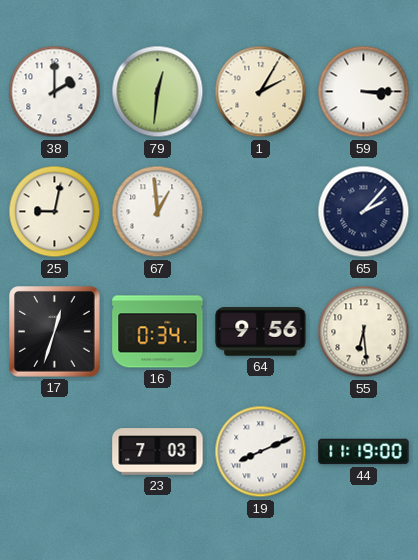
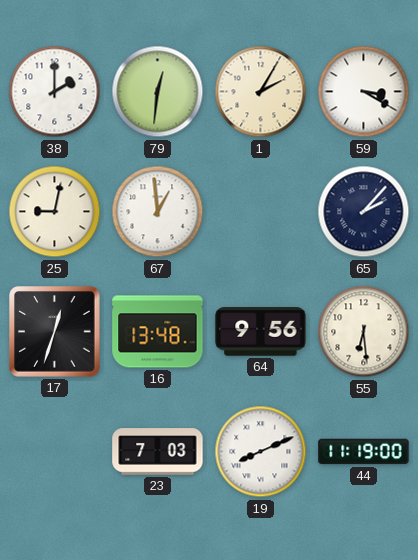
59: 3:15 -> 3:20
16: 0:34 -> 13:48
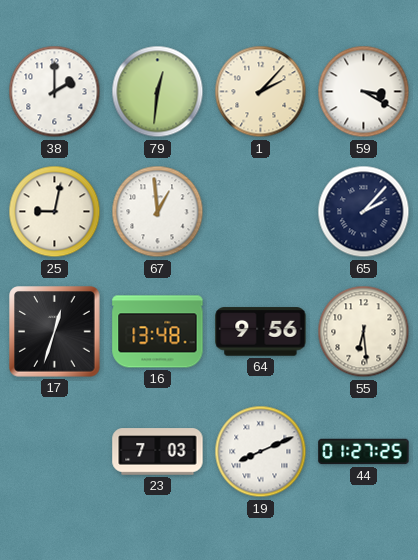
1: 2:05 -> 2:07
44: 11:19 -> 01:27
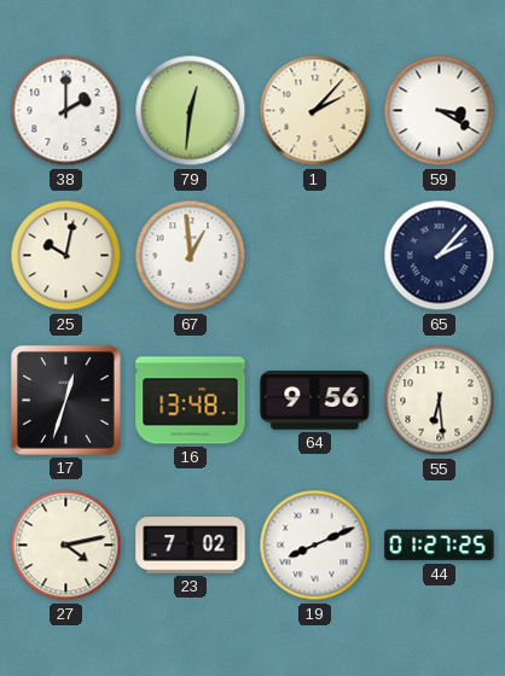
25: 9:02 -> 10:02
27: none -> 4:13
23: 7:03 -> 7:02
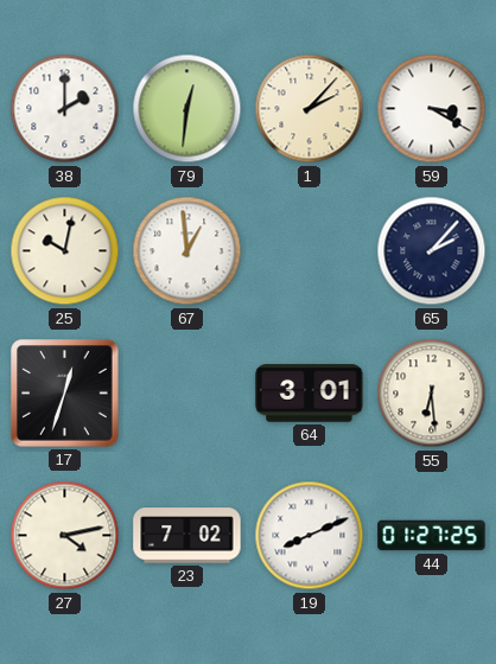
16: 13:48 -> none
64: 9:56 -> 3:01
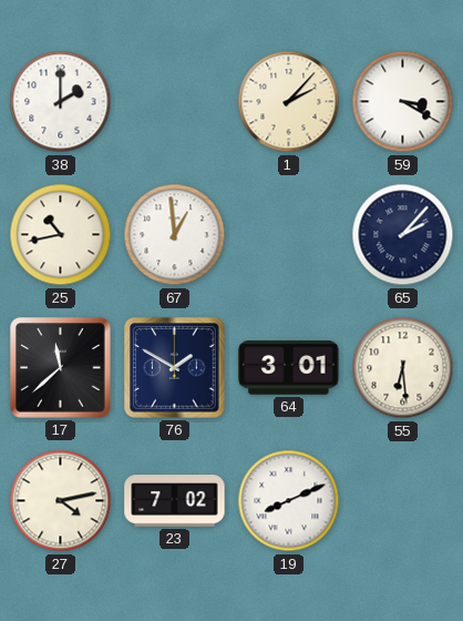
79: 12:31 -> none
25: 10:02 -> 10:43
17: 12:33 -> 11:38
76: none -> 1:50
44: 01:27 -> none
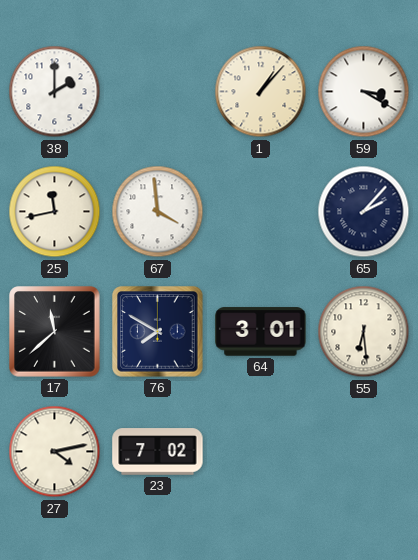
1: 2:07 -> 1:07
25: 10:43 -> 11:43
67: 12:59 -> 3:59
76: 1:50 -> 7:50
19: 8:11 -> none
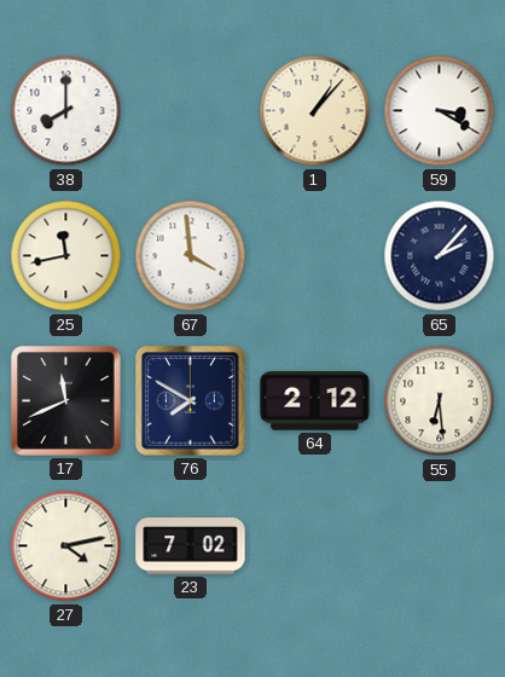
38: 2:00 -> 8:00
17: 11:38 -> 11:41
64: 3:01 -> 2:12
